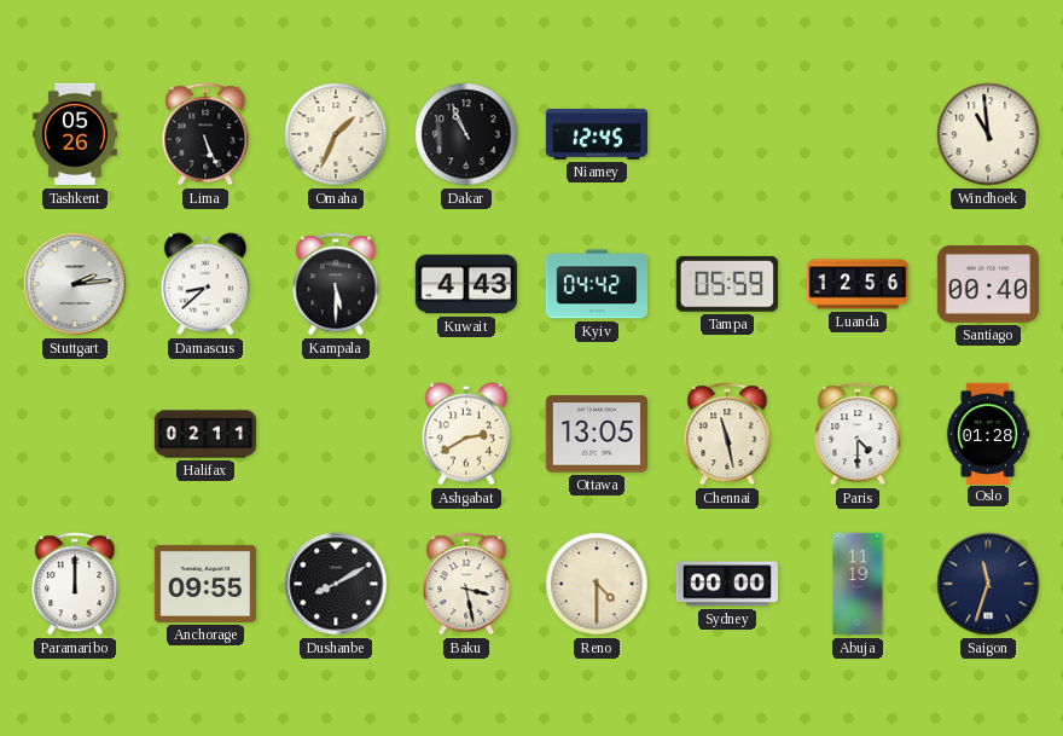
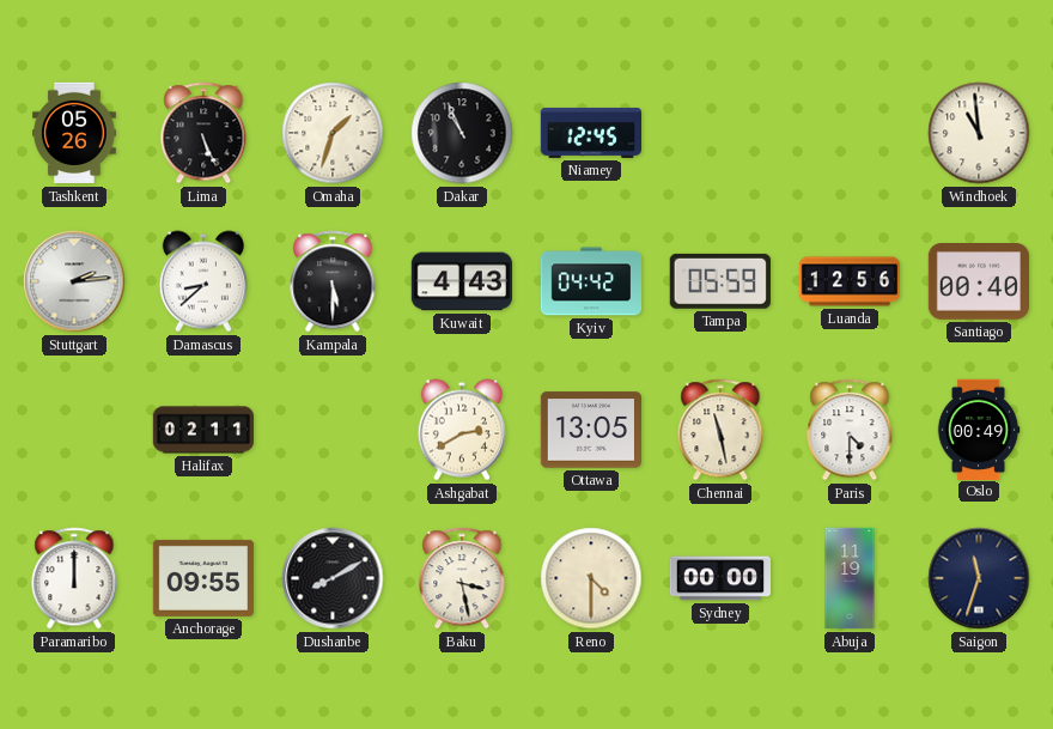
Omaha: 1:34 -> 1:33
Oslo: 01:28 -> 00:49
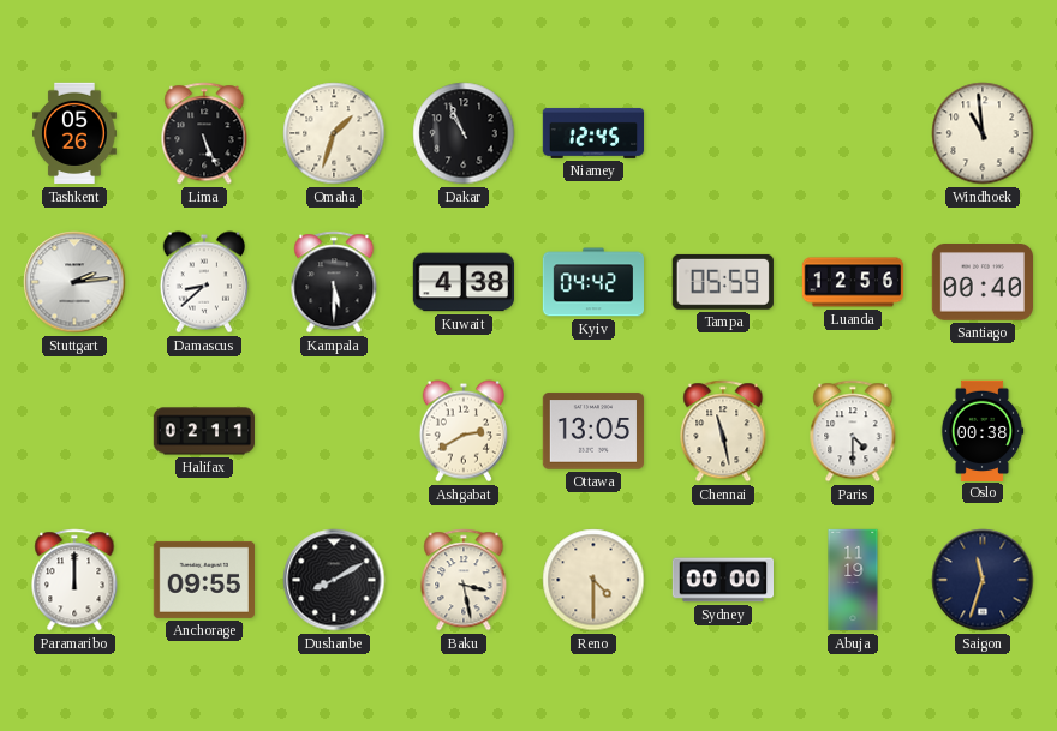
Kuwait: 4:43 -> 4:38
Oslo: 00:49 -> 00:38
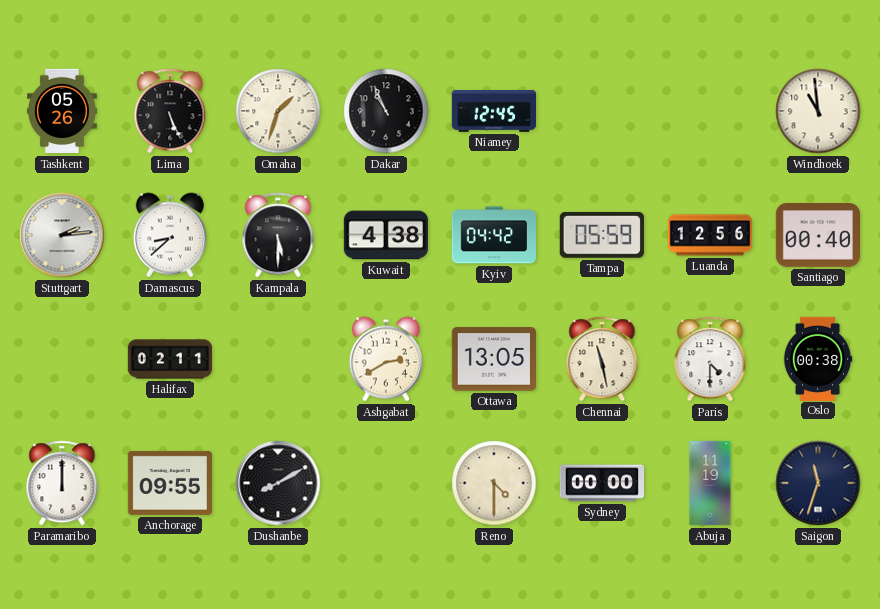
Baku: 3:28 -> none
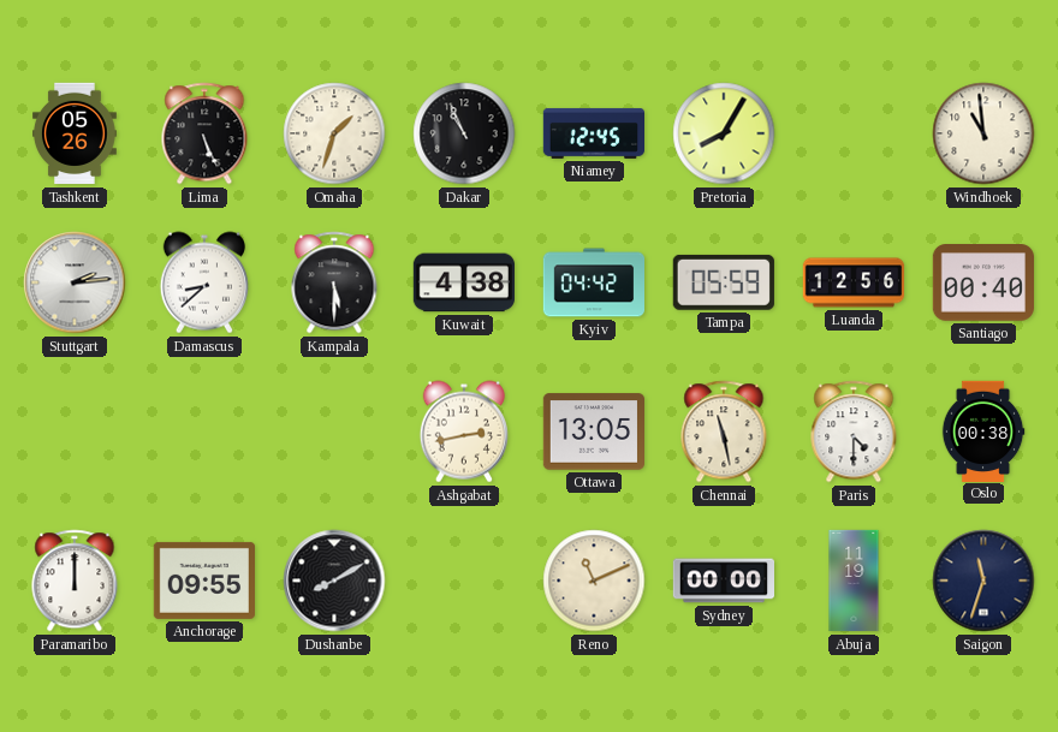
Pretoria: none -> 8:05
Halifax: 02:11 -> none
Ashgabat: 2:40 -> 2:43
Reno: 4:30 -> 11:11
